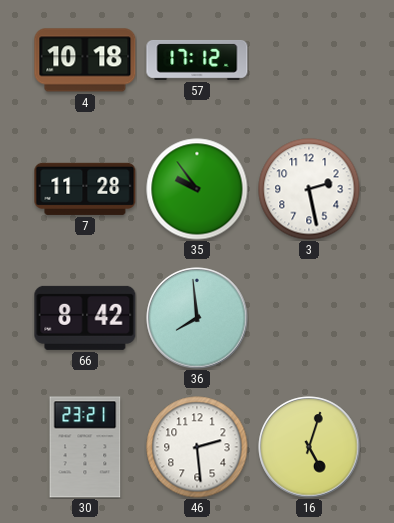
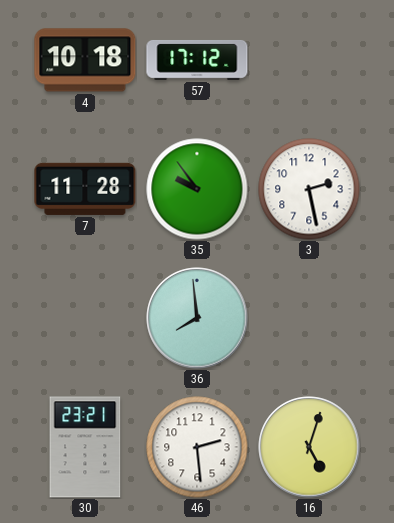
66: 8:42 -> none
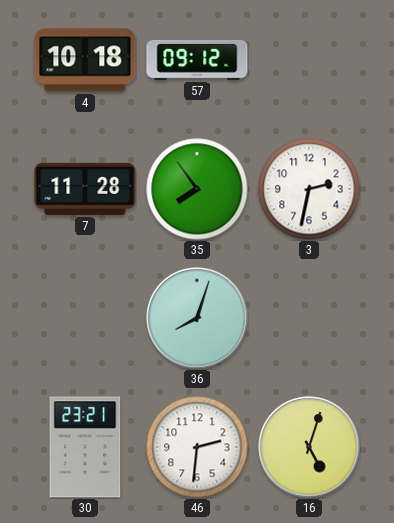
57: 17:12 -> 09:12
35: 9:54 -> 7:54
3: 2:28 -> 2:32
36: 7:59 -> 8:03
46: 2:29 -> 2:31
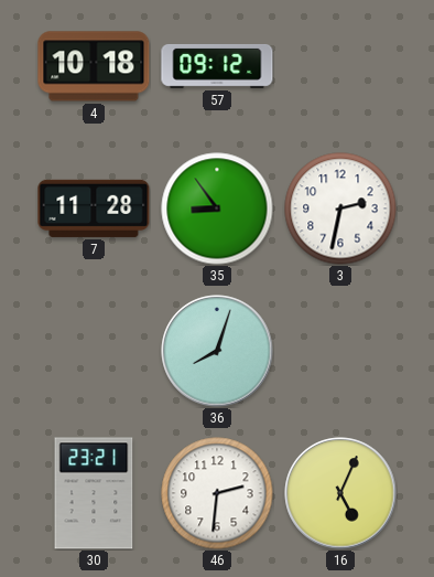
35: 7:54 -> 8:54
16: 5:03 -> 5:04
